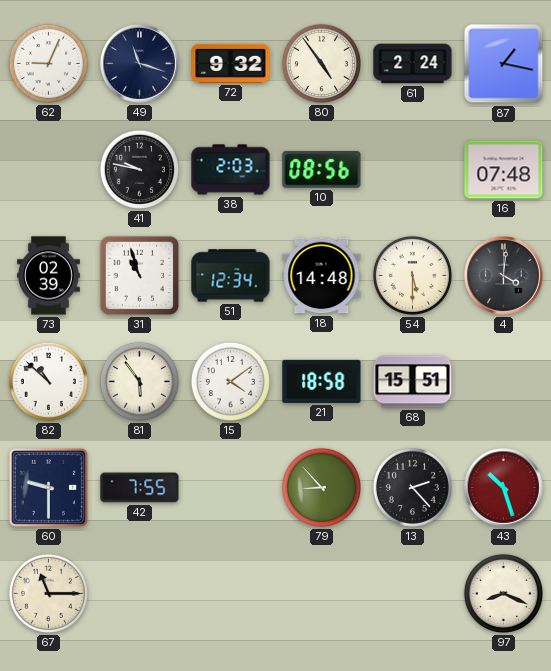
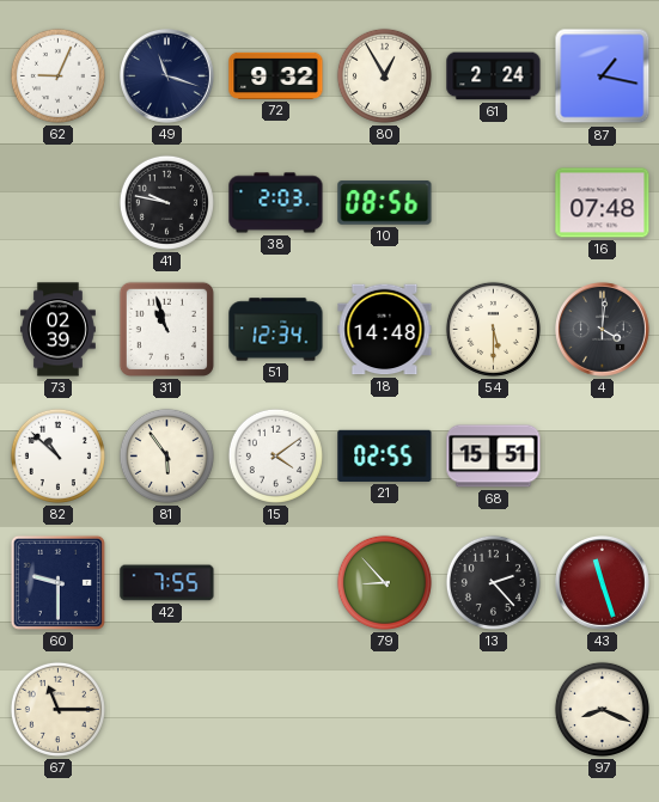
80: 4:54 -> 12:55
21: 18:58 -> 02:55
43: 10:27 -> 11:27
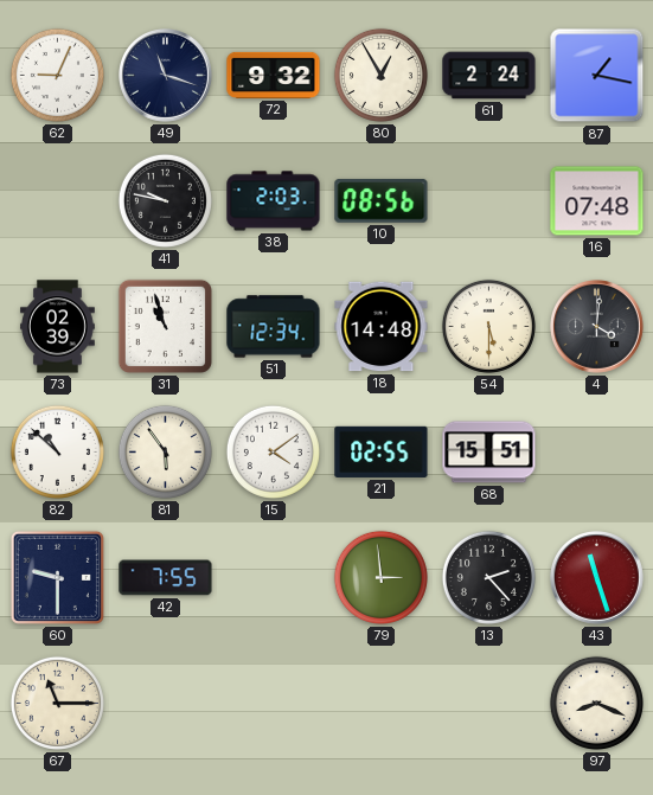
79: 8:53 -> 2:59
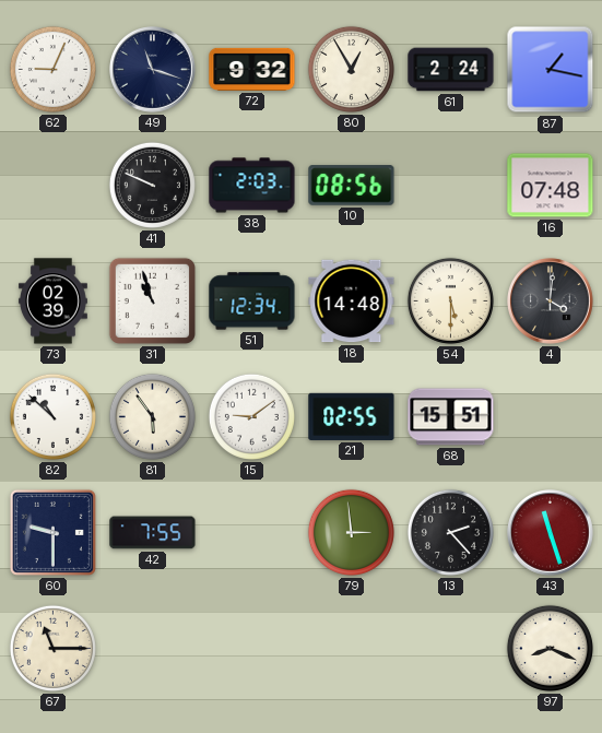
41: 9:47 -> 9:49
15: 4:09 -> 9:09
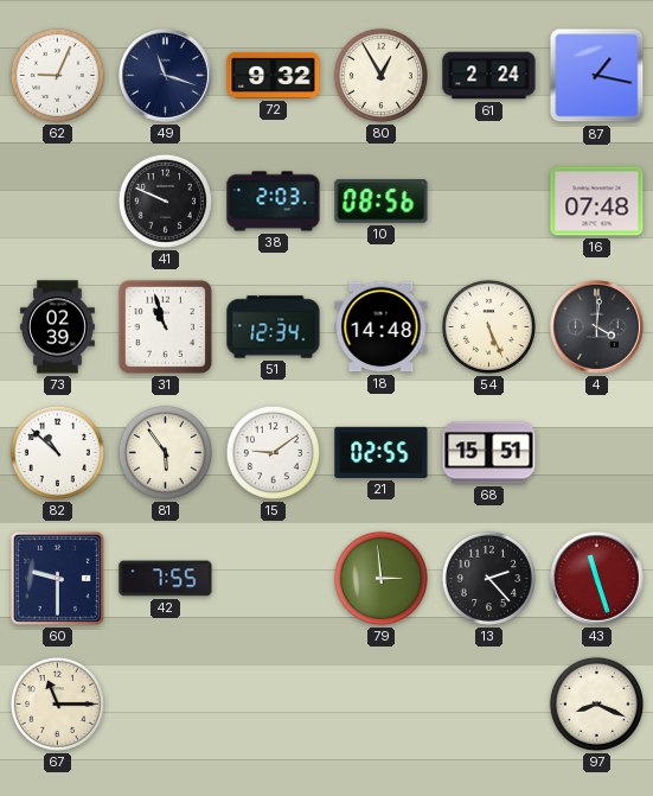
54: 5:30 -> 5:26
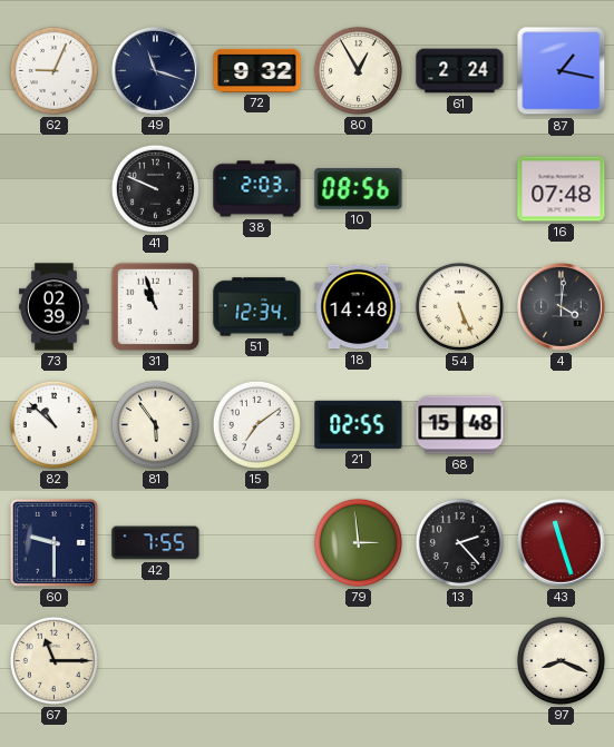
15: 9:09 -> 7:09
68: 15:51 -> 15:48
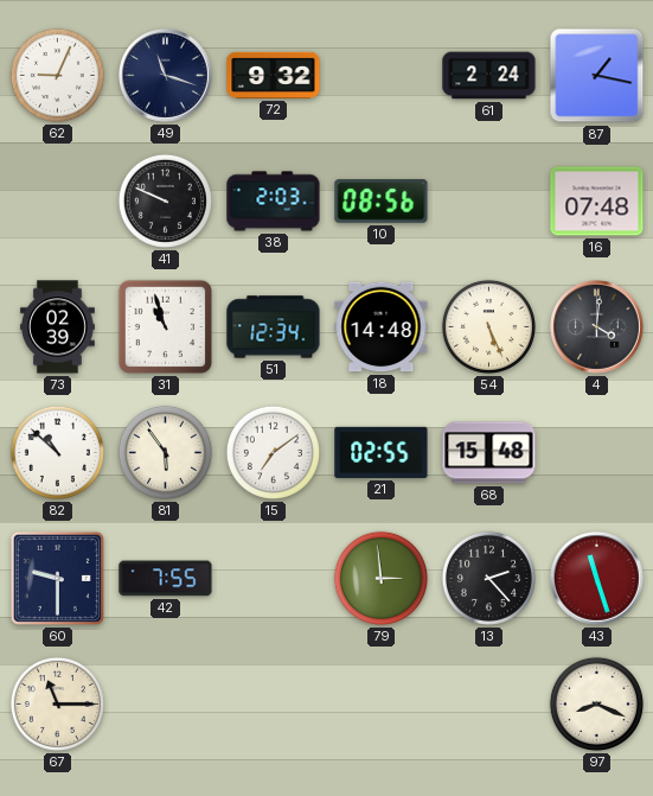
80: 12:55 -> none
